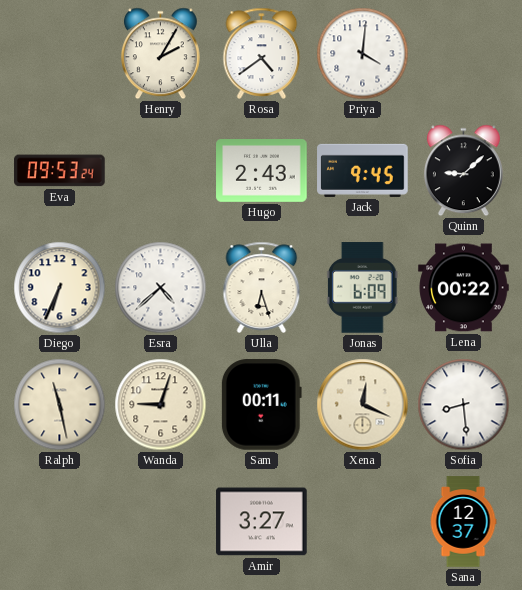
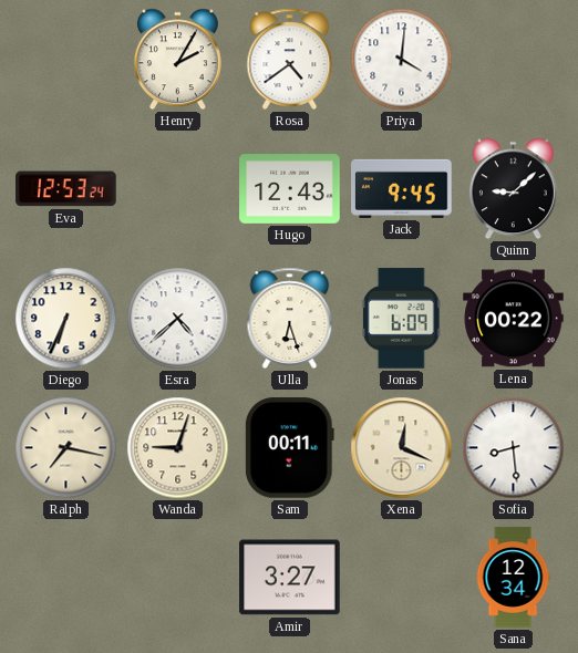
Eva: 09:53 -> 12:53
Hugo: 2:43 -> 12:43
Ralph: 11:28 -> 7:17
Sana: 12:37 -> 12:34
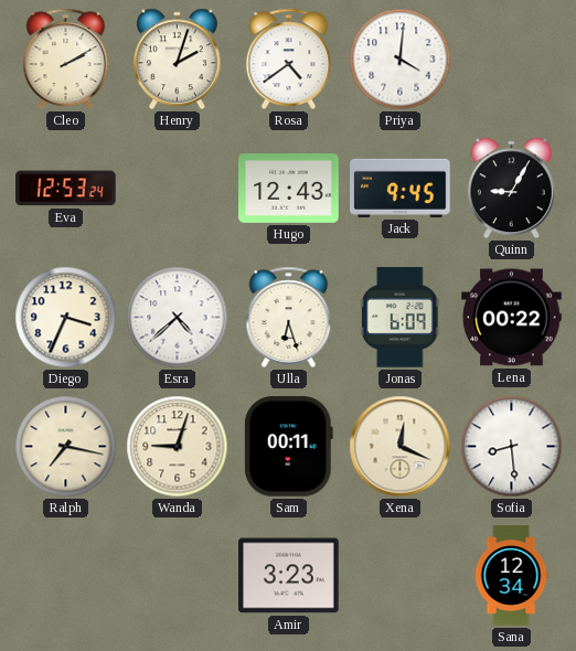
Cleo: none -> 2:10
Henry: 2:05 -> 2:03
Quinn: 9:08 -> 9:05
Diego: 6:34 -> 3:34
Amir: 3:27 -> 3:23
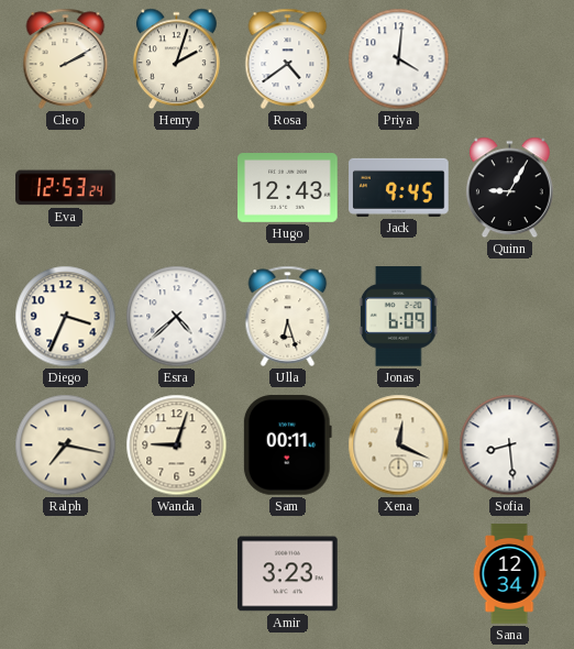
Lena: 00:22 -> none
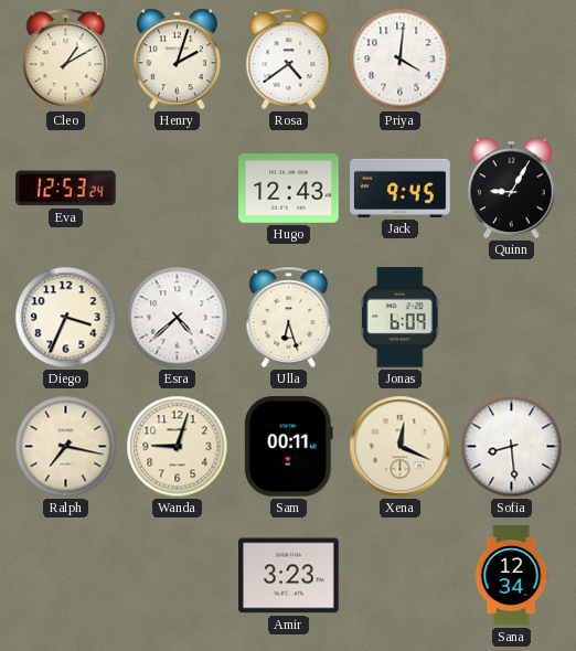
Cleo: 2:10 -> 1:10
